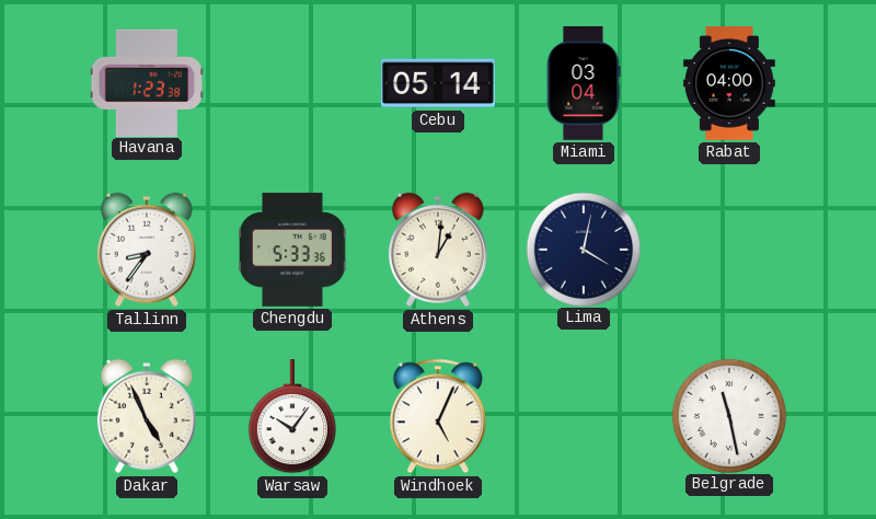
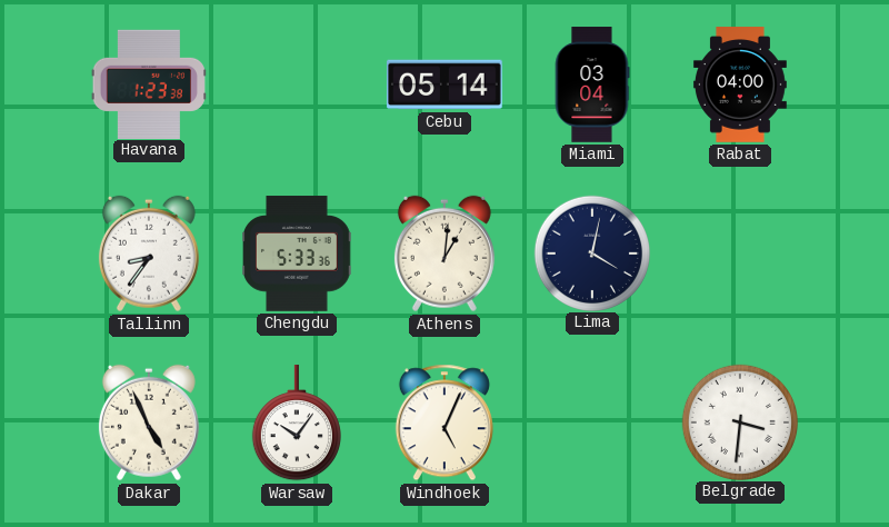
Belgrade: 11:28 -> 3:31
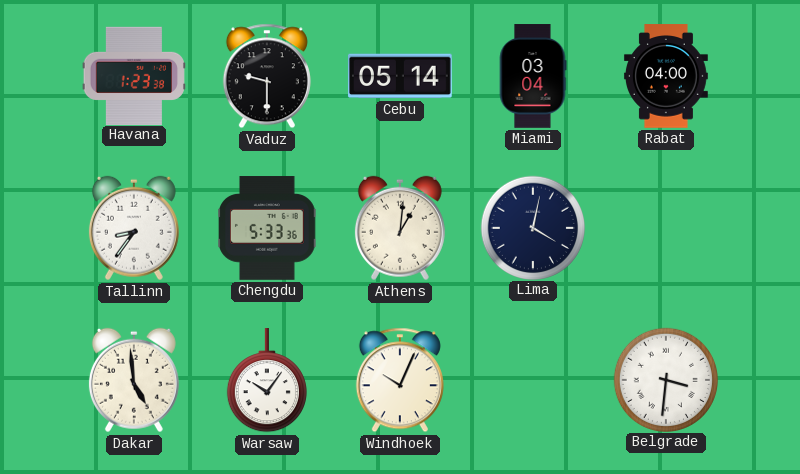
Vaduz: none -> 9:30
Dakar: 4:56 -> 4:59
Windhoek: 5:04 -> 10:04
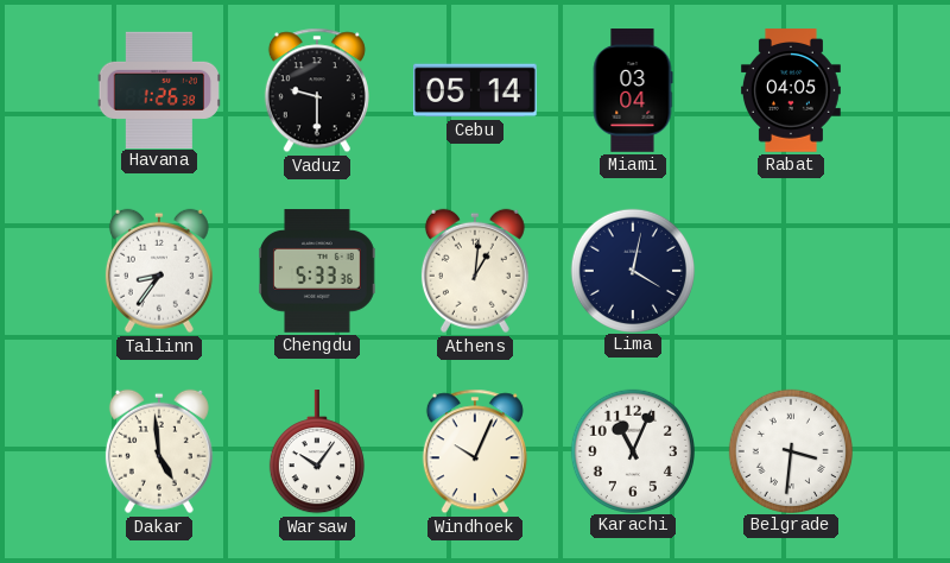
Havana: 1:23 -> 1:26
Rabat: 04:00 -> 04:05
Karachi: none -> 11:04
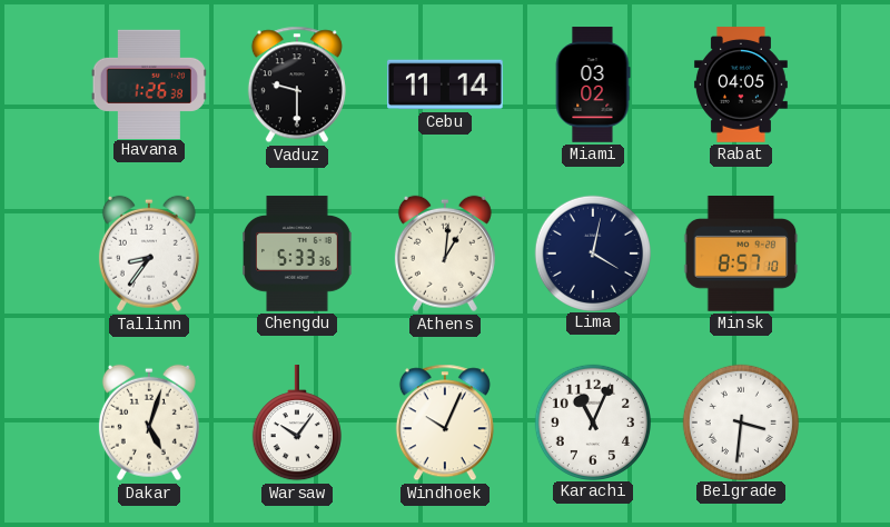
Cebu: 05:14 -> 11:14
Miami: 03:04 -> 03:02
Minsk: none -> 8:57
Dakar: 4:59 -> 5:03
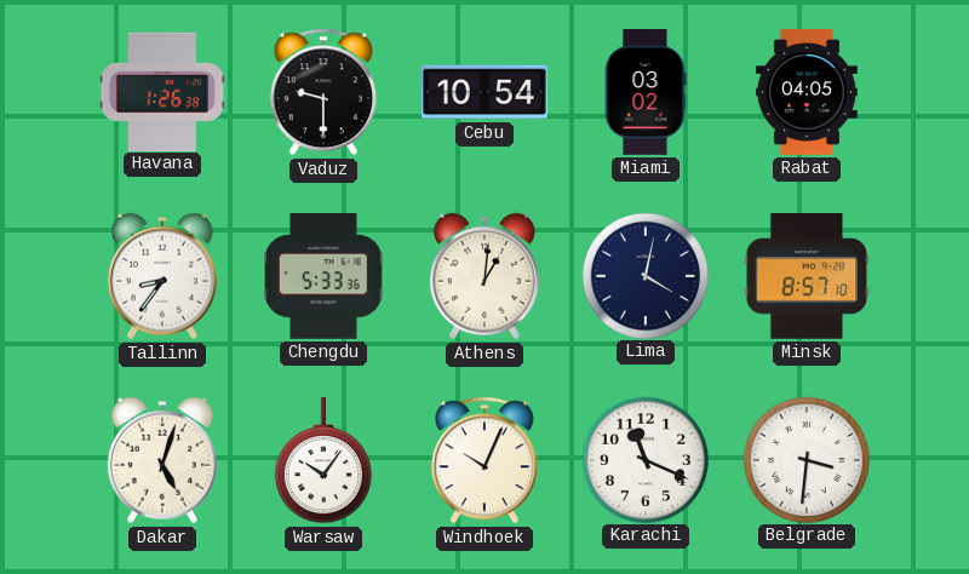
Cebu: 11:14 -> 10:54
Karachi: 11:04 -> 11:19
